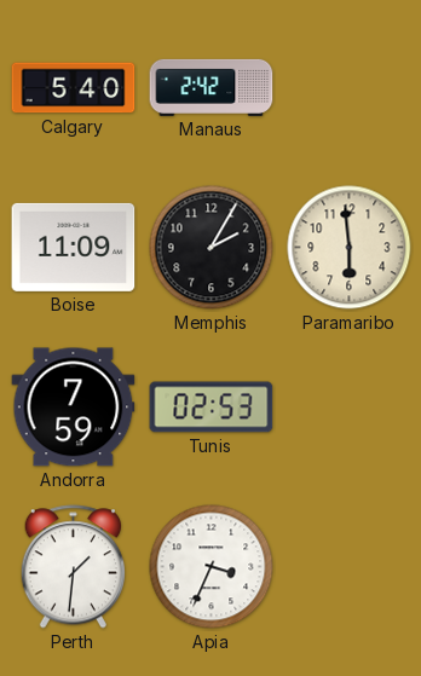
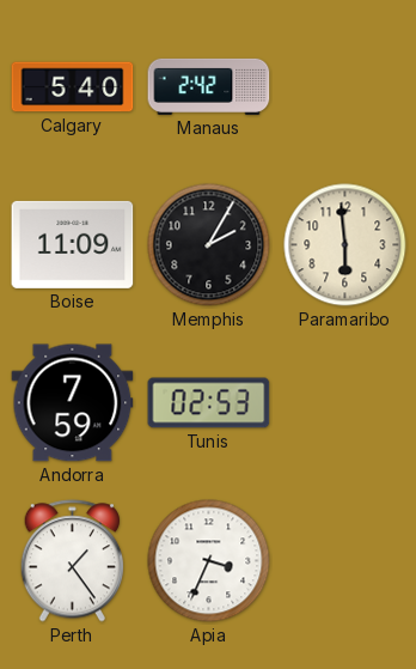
Perth: 1:31 -> 1:24
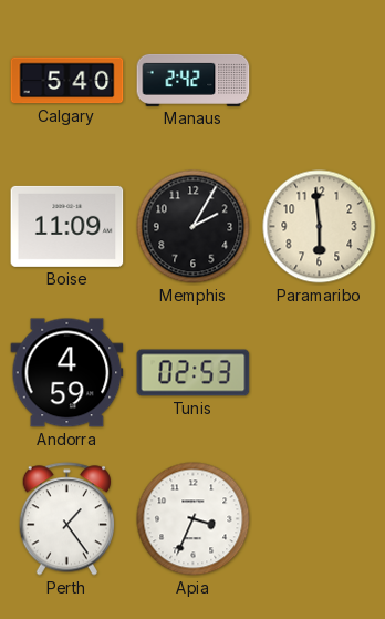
Andorra: 7:59 -> 4:59
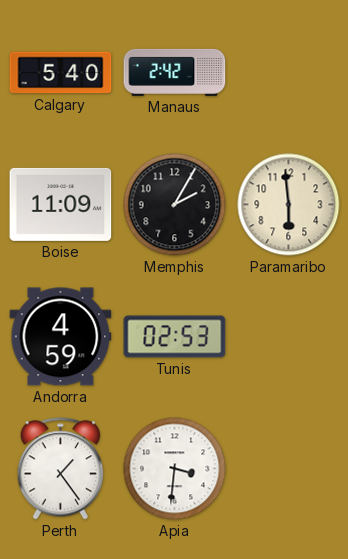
Apia: 3:34 -> 3:31
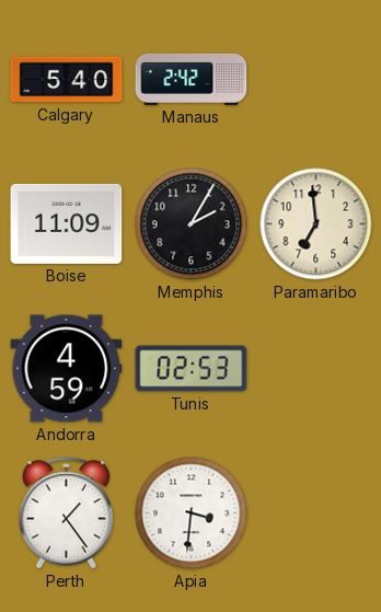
Paramaribo: 5:59 -> 6:59
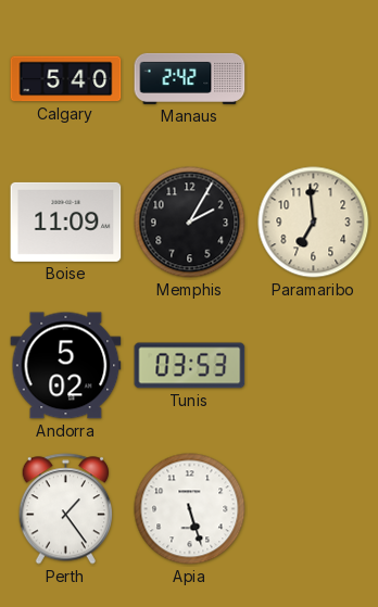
Andorra: 4:59 -> 5:02
Tunis: 02:53 -> 03:53
Apia: 3:31 -> 5:27
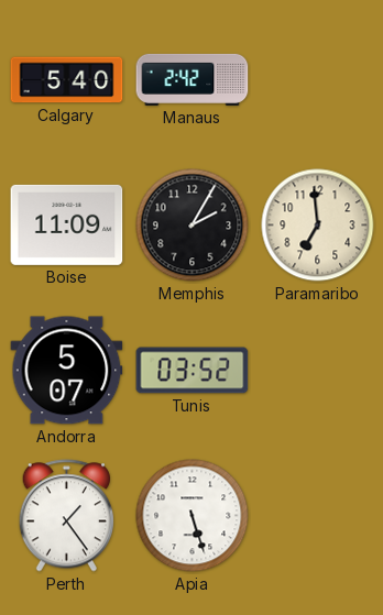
Andorra: 5:02 -> 5:07
Tunis: 03:53 -> 03:52
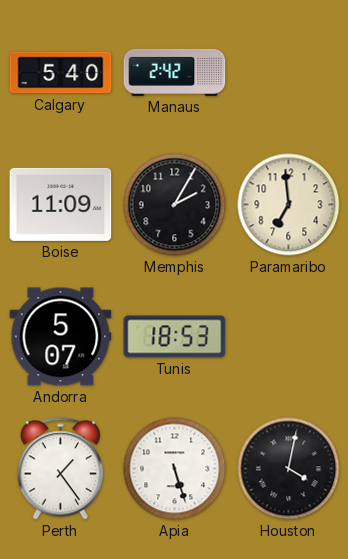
Tunis: 03:52 -> 18:53
Houston: none -> 4:02
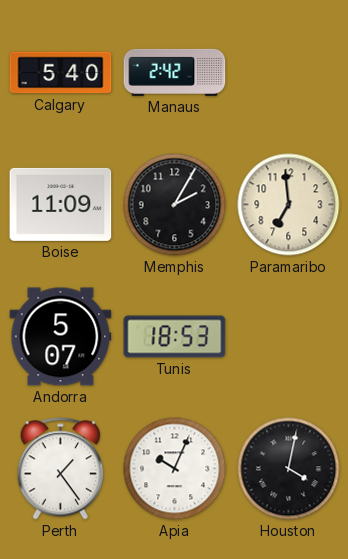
Apia: 5:27 -> 10:04
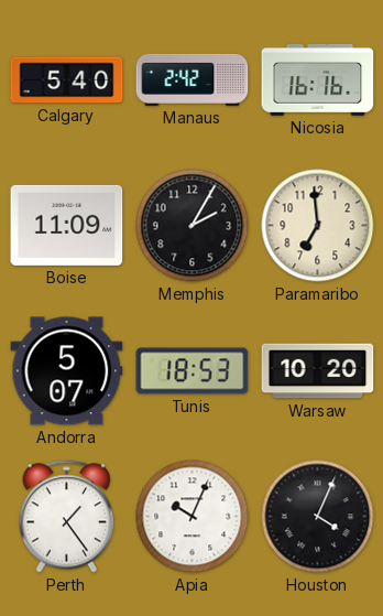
Nicosia: none -> 16:16
Warsaw: none -> 10:20
Houston: 4:02 -> 4:04
